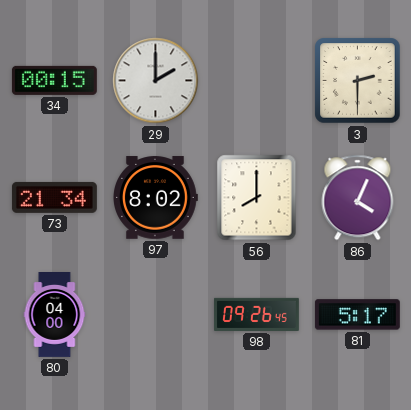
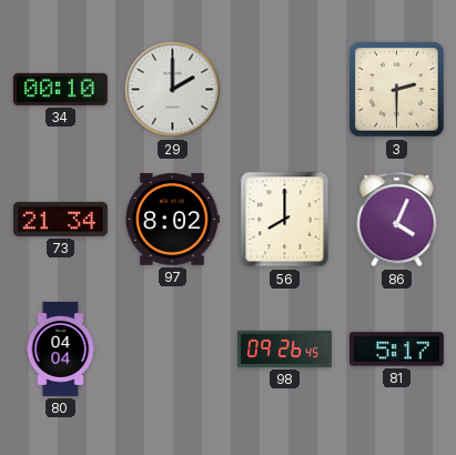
34: 00:15 -> 00:10
80: 04:00 -> 04:04
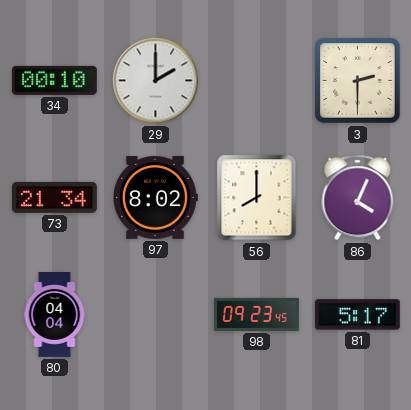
98: 09:26 -> 09:23
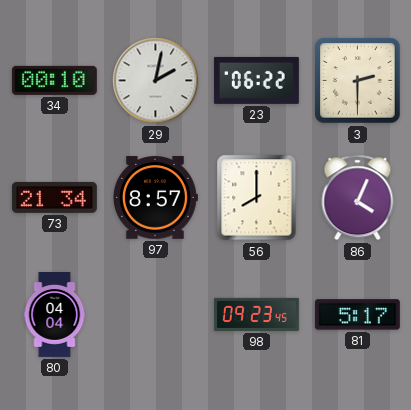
29: 2:00 -> 2:02
23: none -> 06:22
97: 8:02 -> 8:57
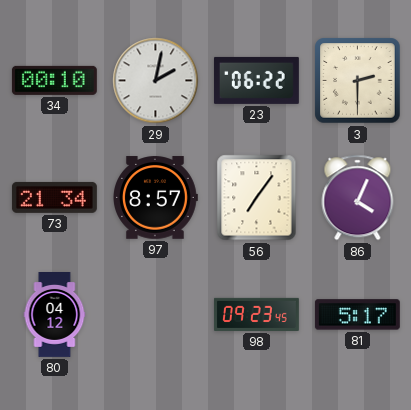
56: 8:00 -> 7:06
80: 04:04 -> 04:12
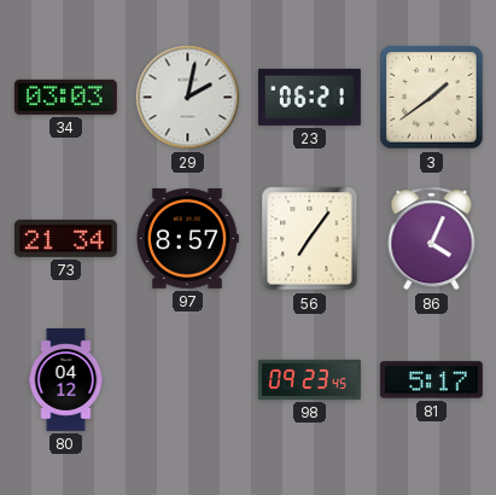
34: 00:10 -> 03:03
23: 06:22 -> 06:21
3: 2:30 -> 1:39
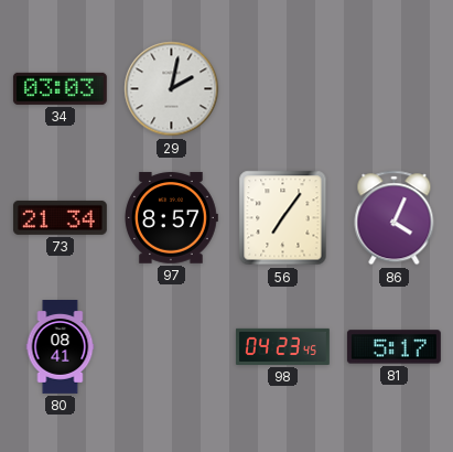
23: 06:21 -> none
3: 1:39 -> none
80: 04:12 -> 08:41
98: 09:23 -> 04:23
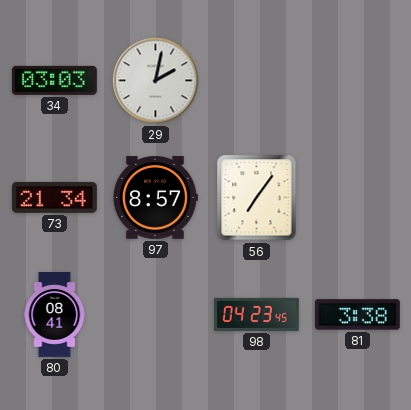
86: 4:04 -> none
81: 5:17 -> 3:38
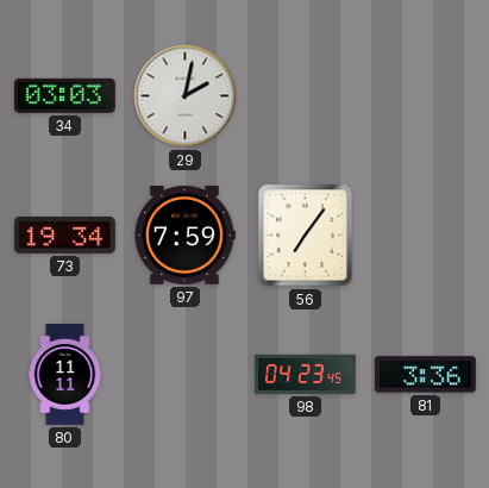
73: 21:34 -> 19:34
97: 8:57 -> 7:59
80: 08:41 -> 11:11
81: 3:38 -> 3:36
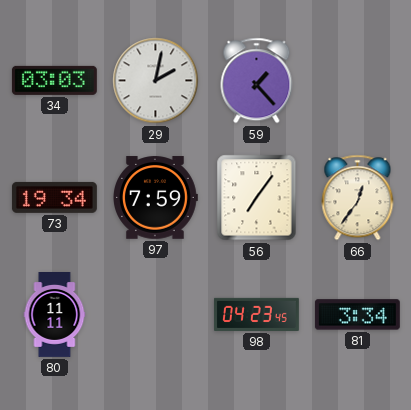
59: none -> 1:23
66: none -> 12:36
81: 3:36 -> 3:34
